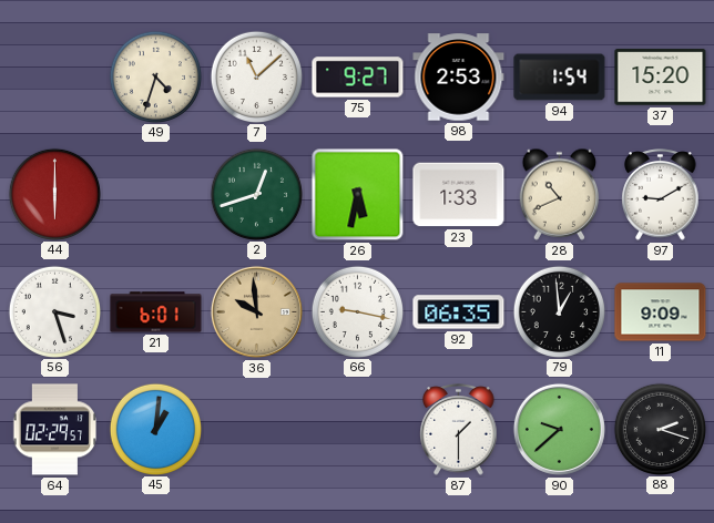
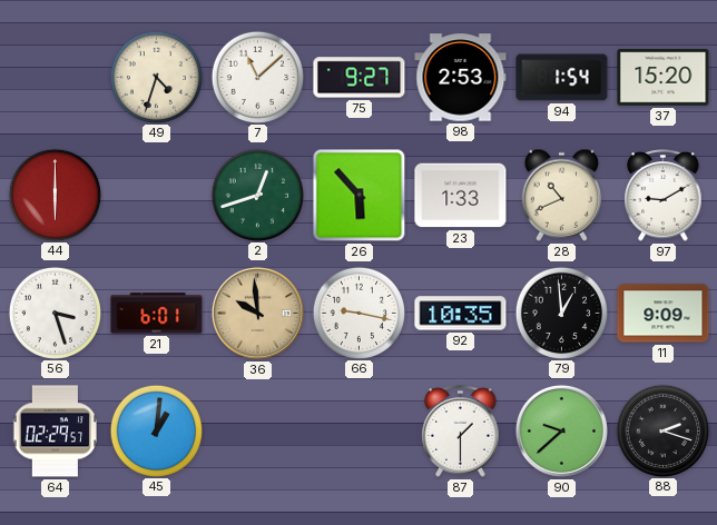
26: 5:32 -> 5:53
92: 06:35 -> 10:35
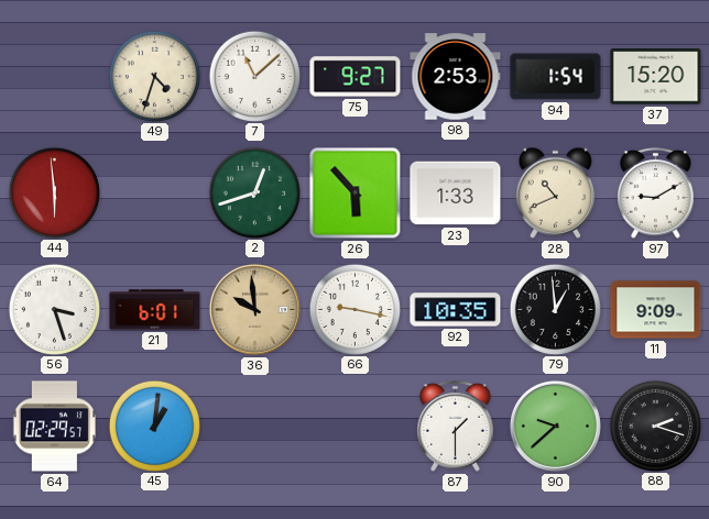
44: 6:00 -> 5:59
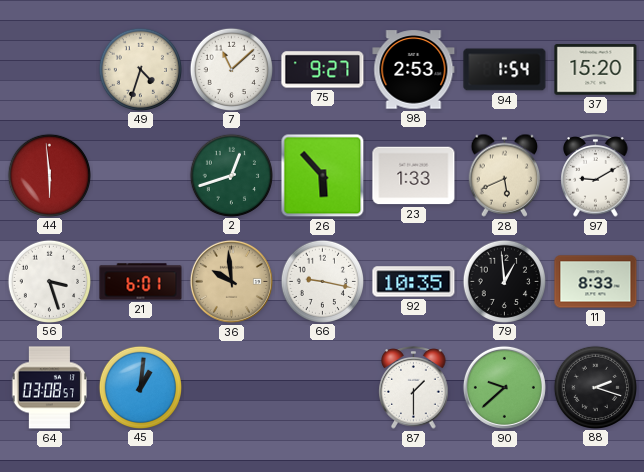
28: 10:41 -> 5:41
11: 9:09 -> 8:33
64: 02:29 -> 03:08
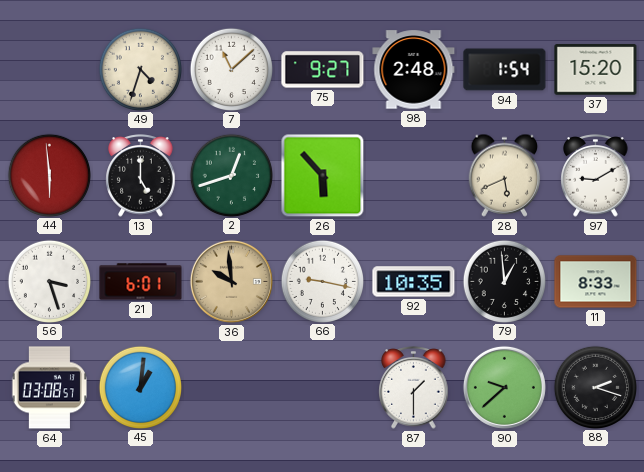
98: 2:53 -> 2:48
13: none -> 5:00
23: 1:33 -> none
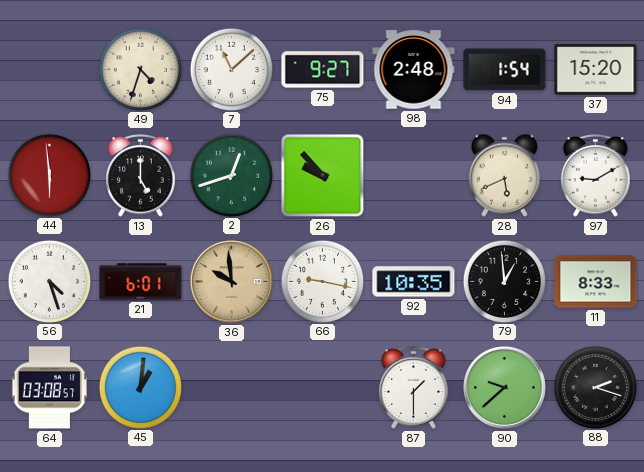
26: 5:53 -> 9:53
56: 3:27 -> 4:27
